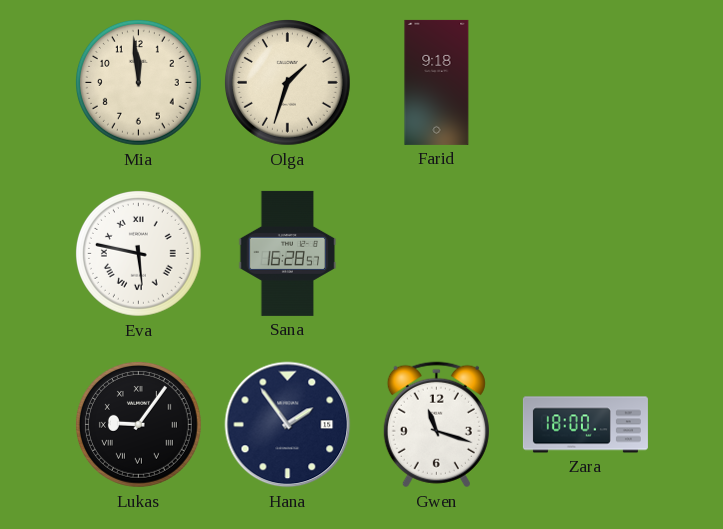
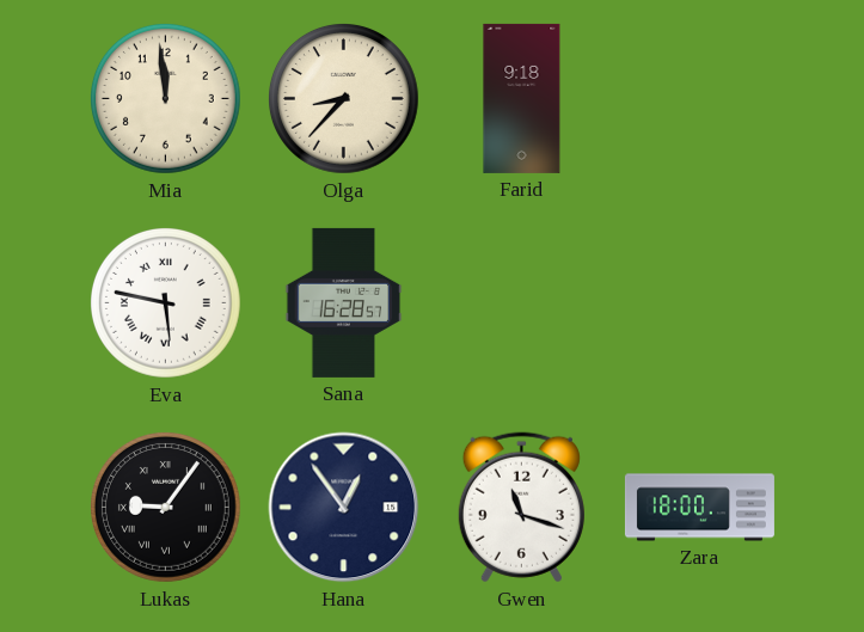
Olga: 1:33 -> 8:37
Hana: 1:54 -> 12:54
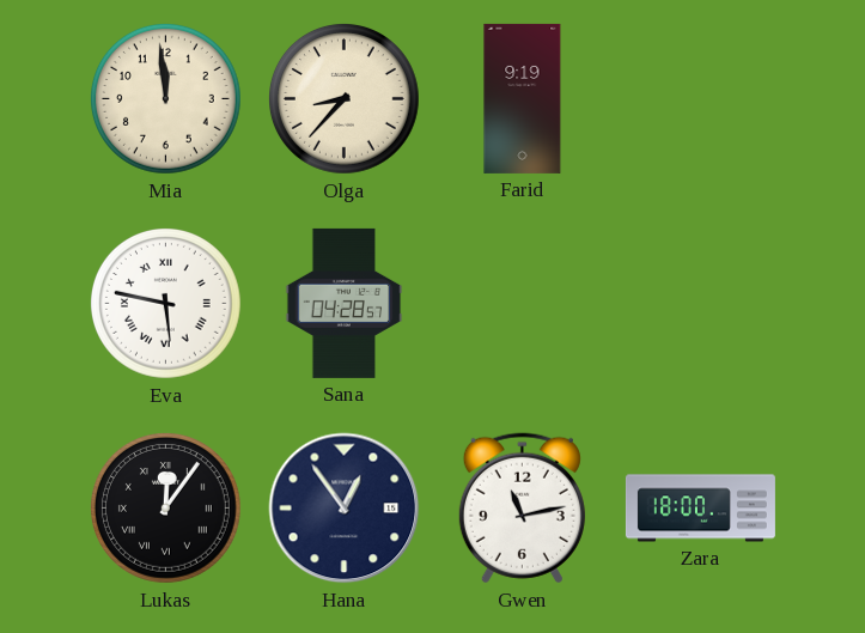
Farid: 9:18 -> 9:19
Sana: 16:28 -> 04:28
Lukas: 9:06 -> 12:06
Gwen: 11:18 -> 11:13
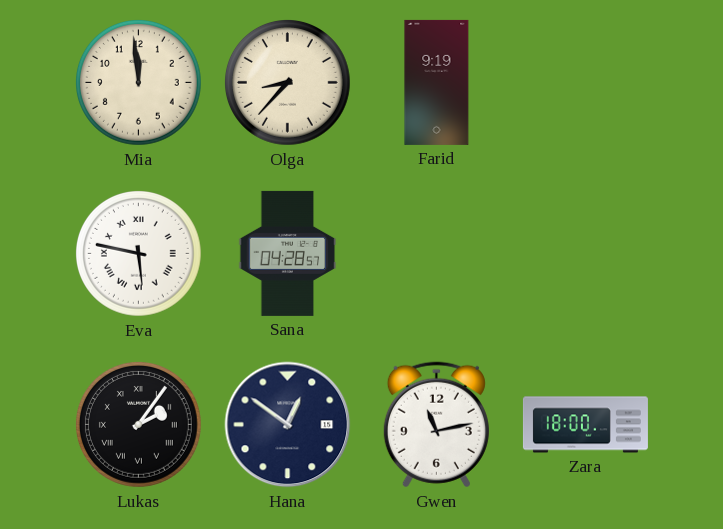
Lukas: 12:06 -> 2:06
Hana: 12:54 -> 12:51
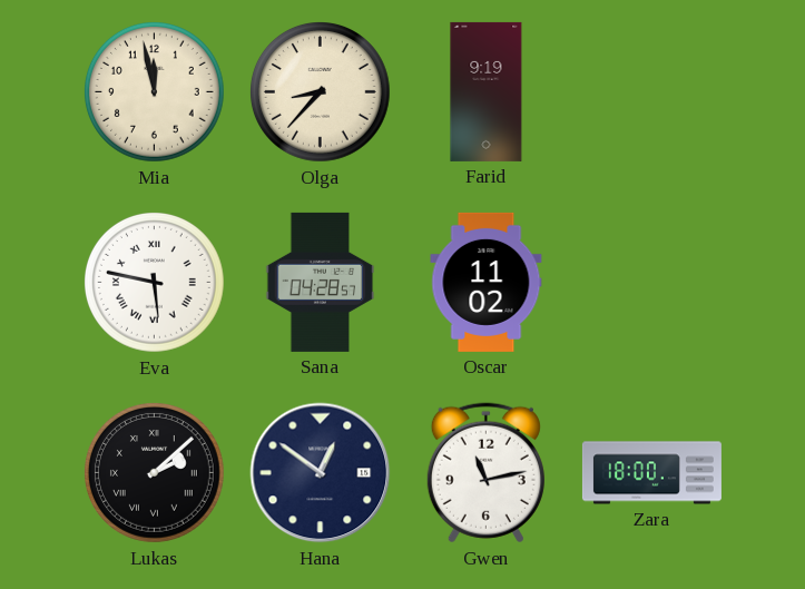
Mia: 11:59 -> 11:58
Oscar: none -> 11:02
Lukas: 2:06 -> 2:08
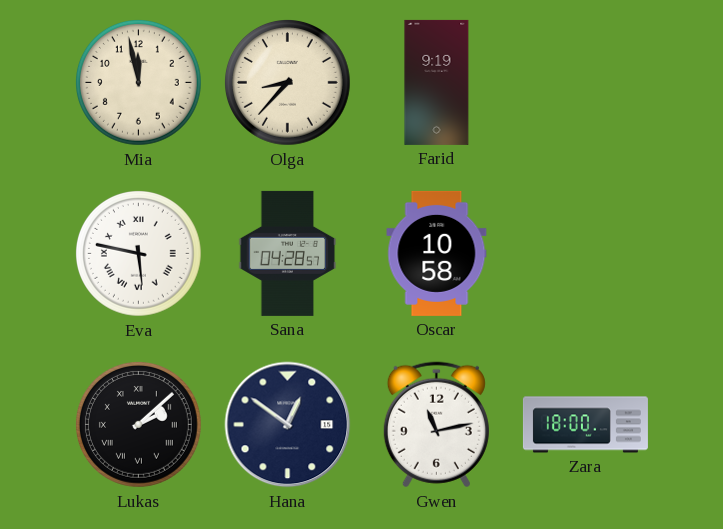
Oscar: 11:02 -> 10:58
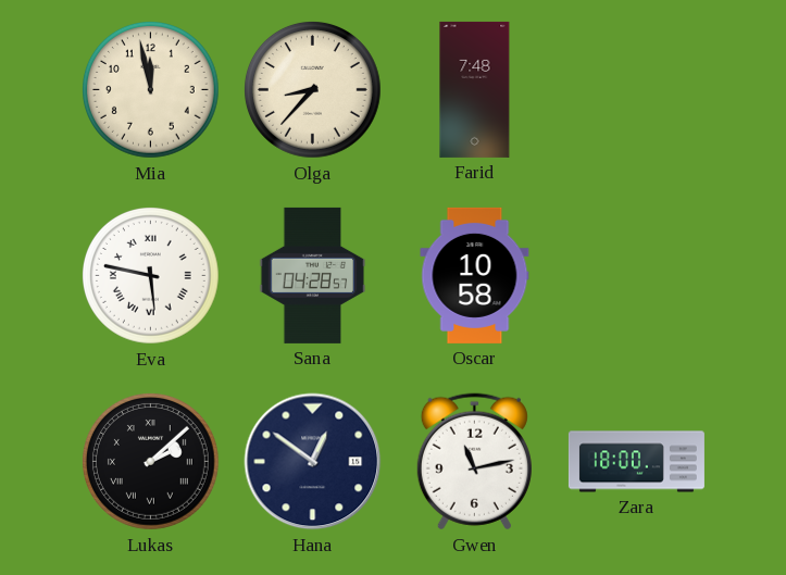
Farid: 9:19 -> 7:48
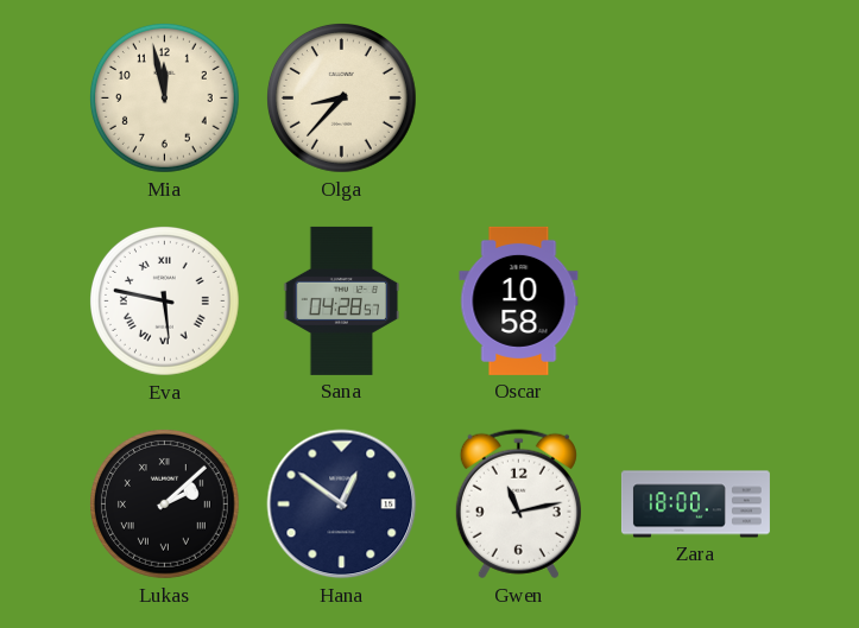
Farid: 7:48 -> none
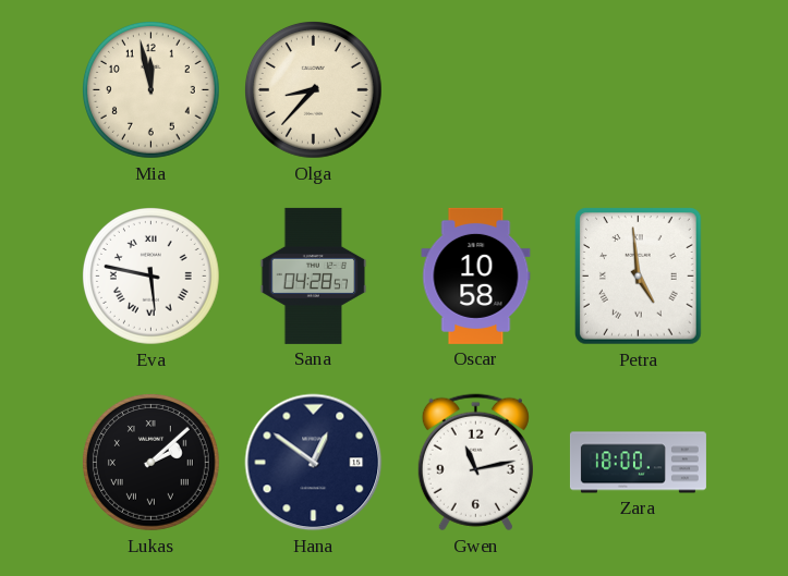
Petra: none -> 4:59
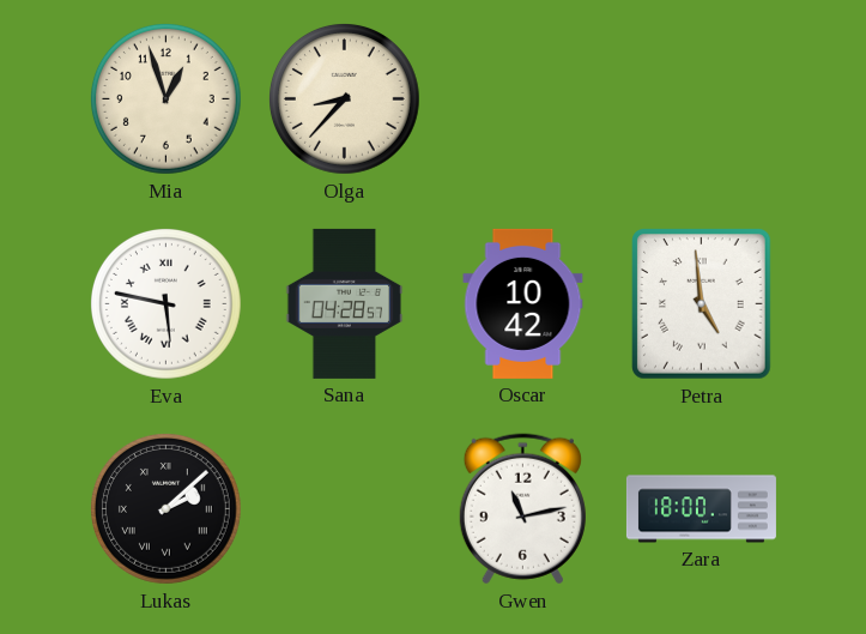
Mia: 11:58 -> 12:57
Oscar: 10:58 -> 10:42
Hana: 12:51 -> none
